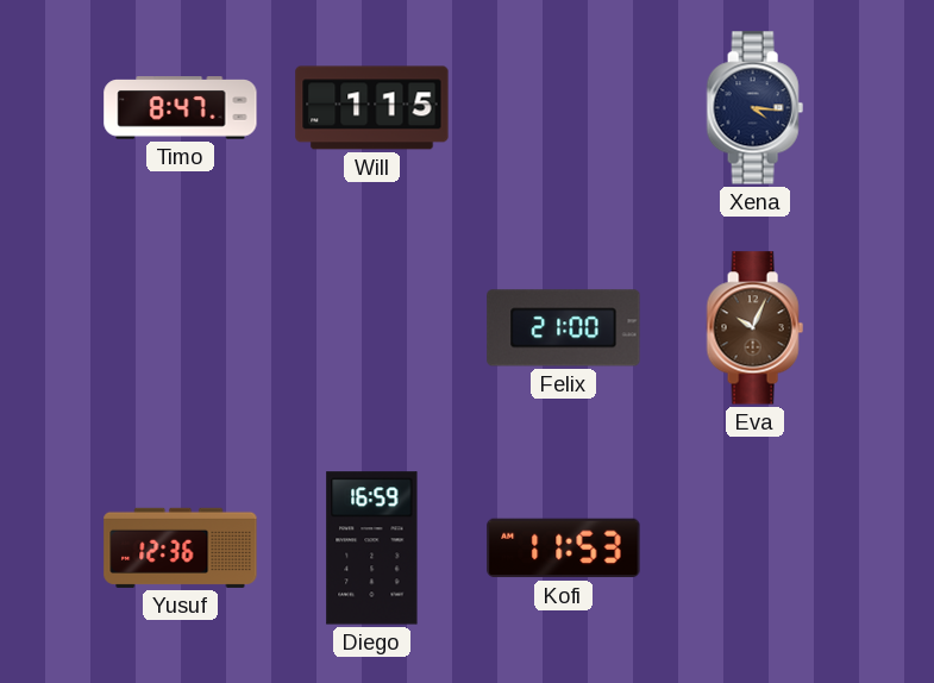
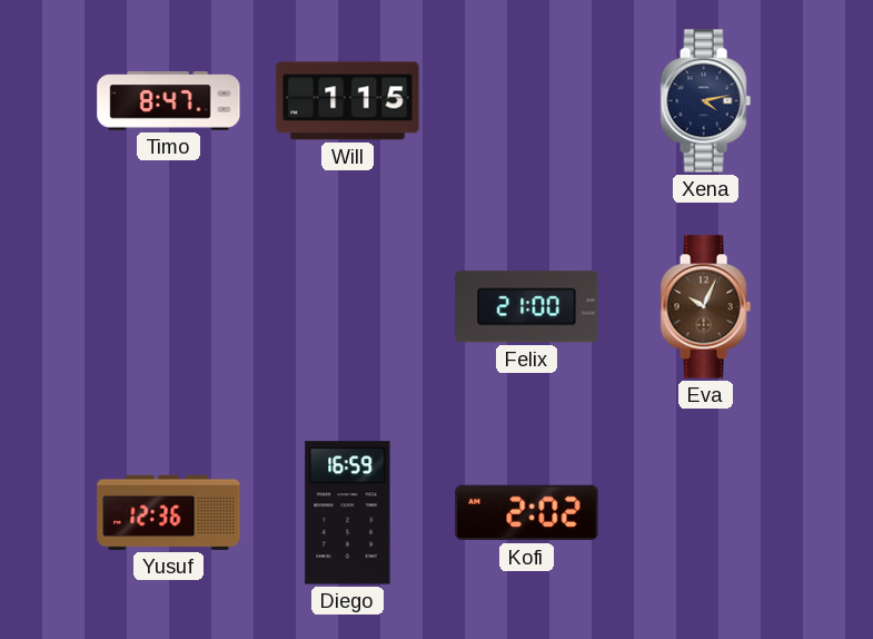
Xena: 4:16 -> 4:13
Kofi: 11:53 -> 2:02
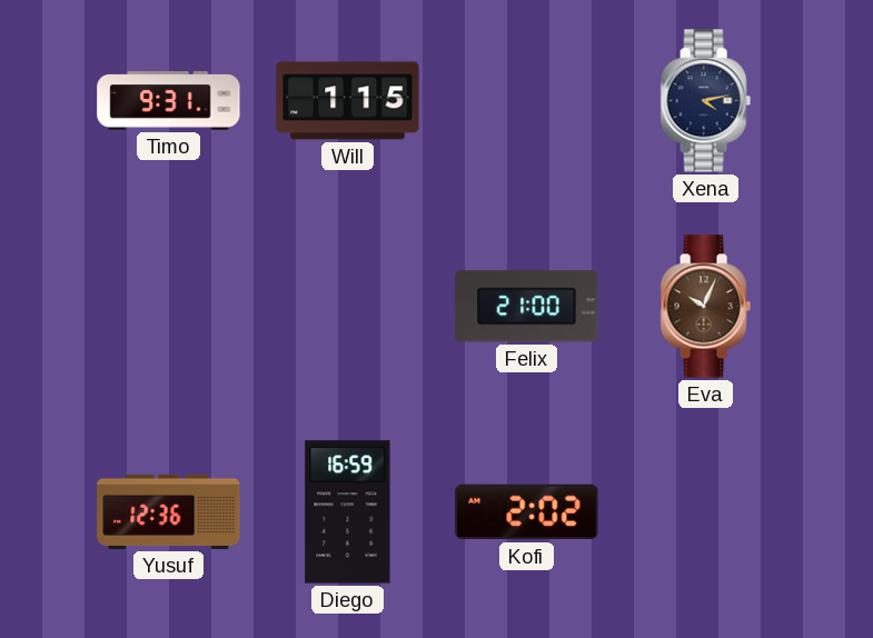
Timo: 8:47 -> 9:31
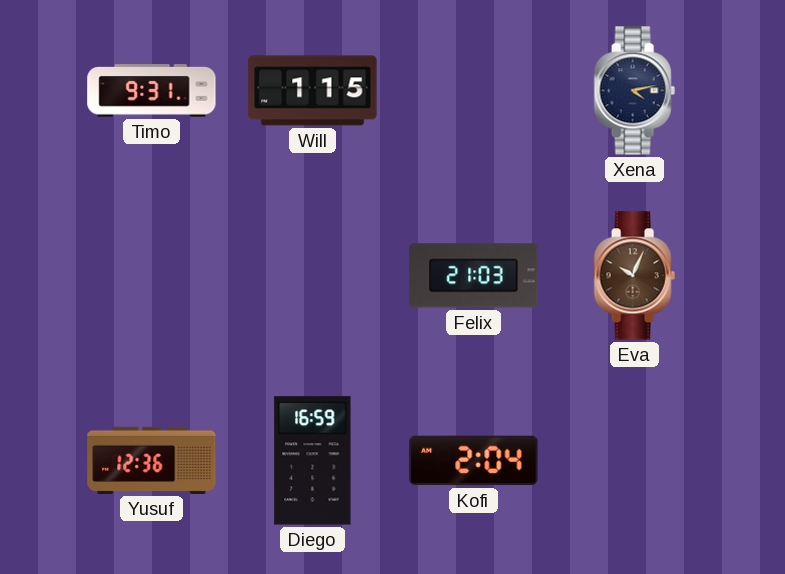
Felix: 21:00 -> 21:03
Kofi: 2:02 -> 2:04
